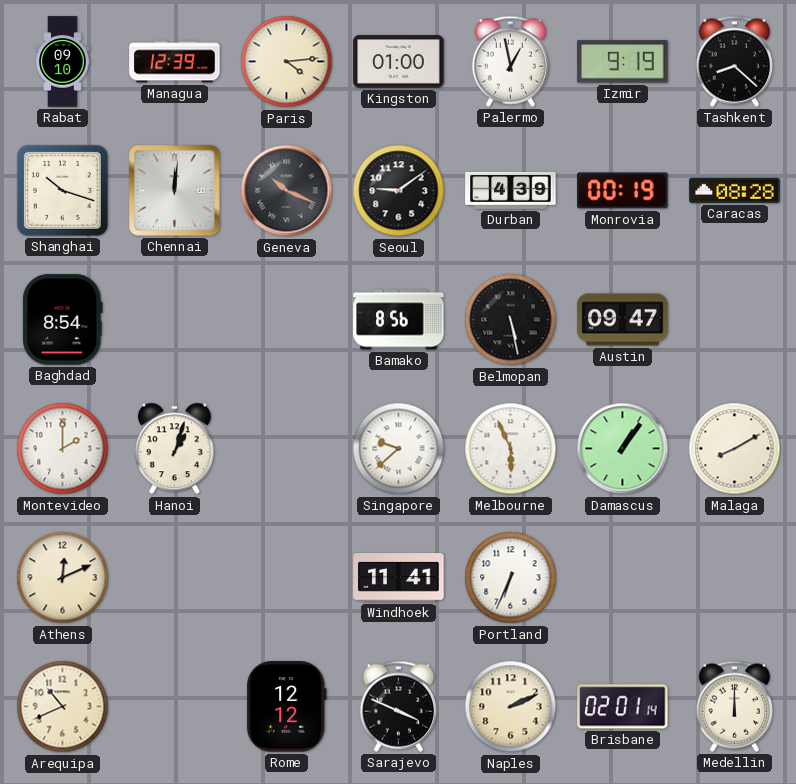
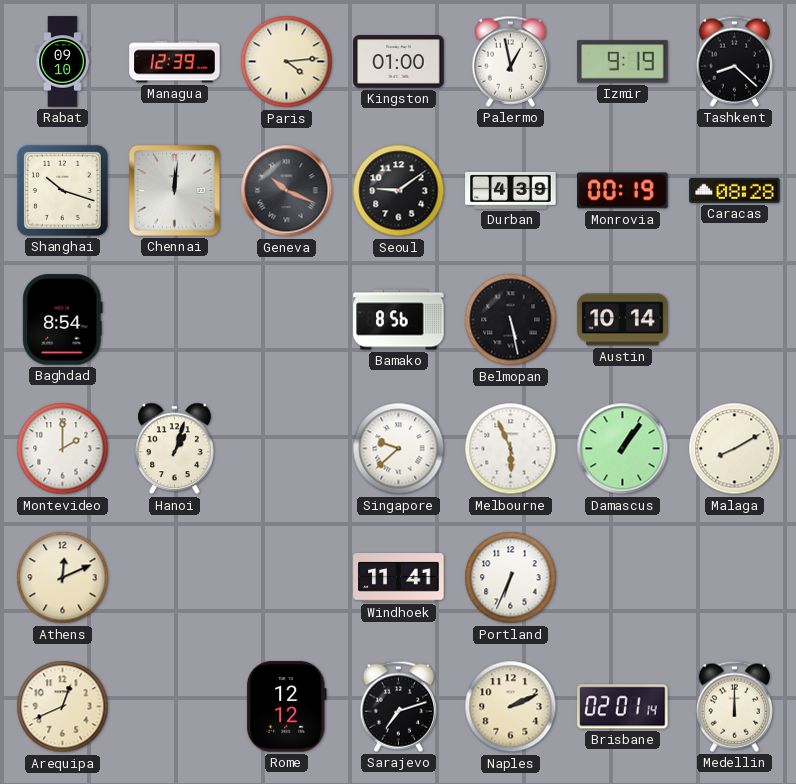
Austin: 09:47 -> 10:14
Arequipa: 10:41 -> 12:41
Sarajevo: 3:49 -> 7:12
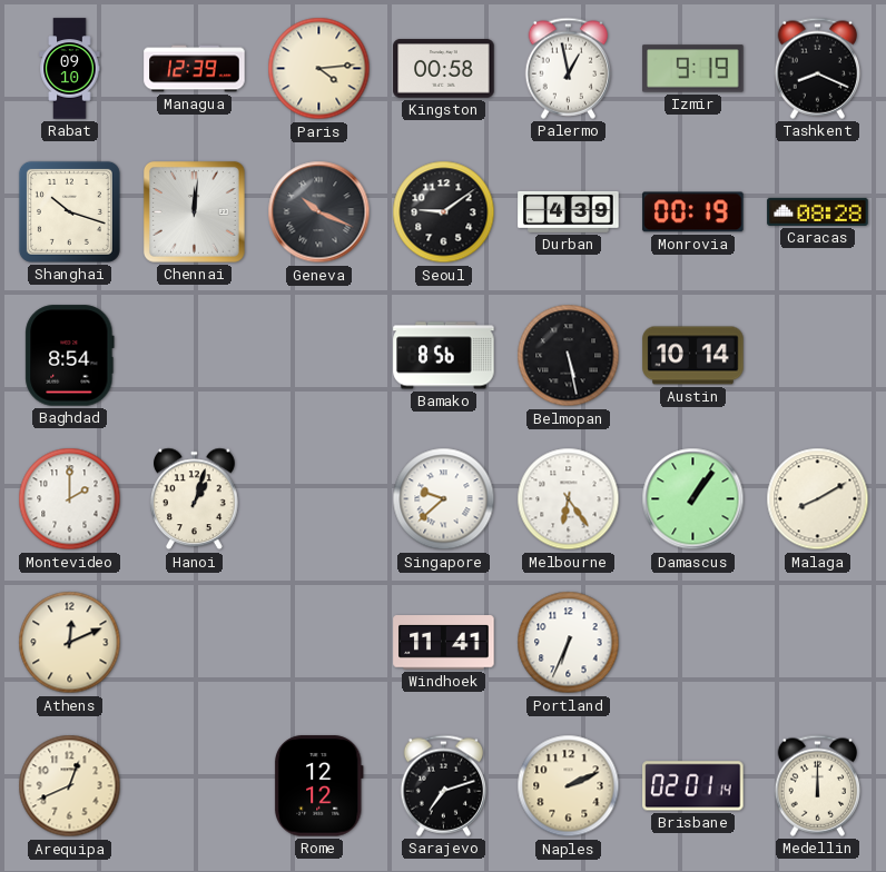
Kingston: 01:00 -> 00:58
Tashkent: 8:22 -> 8:19
Melbourne: 5:56 -> 6:24
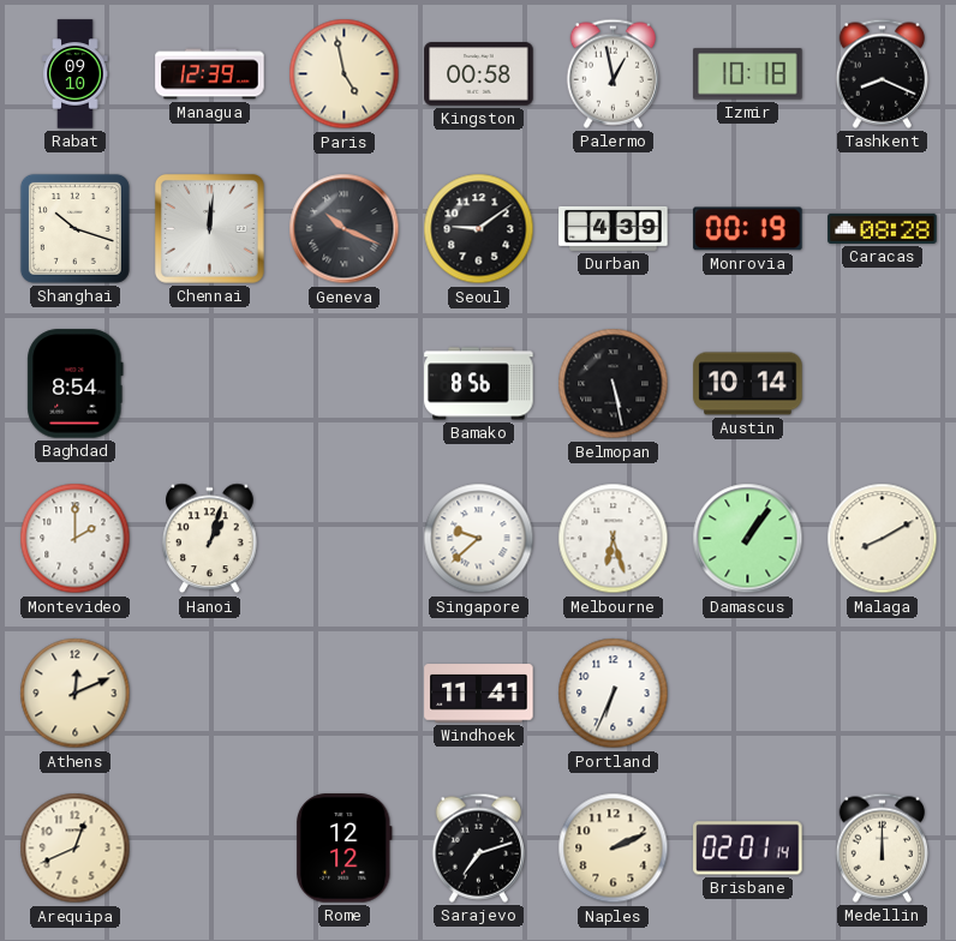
Paris: 4:14 -> 4:58
Izmir: 9:19 -> 10:18
Melbourne: 6:24 -> 6:27
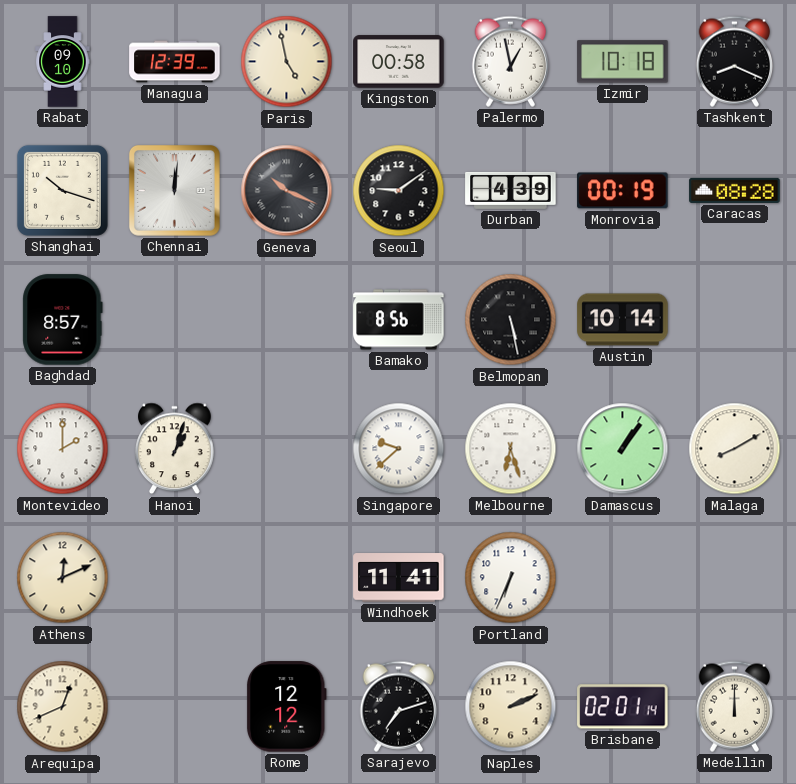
Baghdad: 8:54 -> 8:57
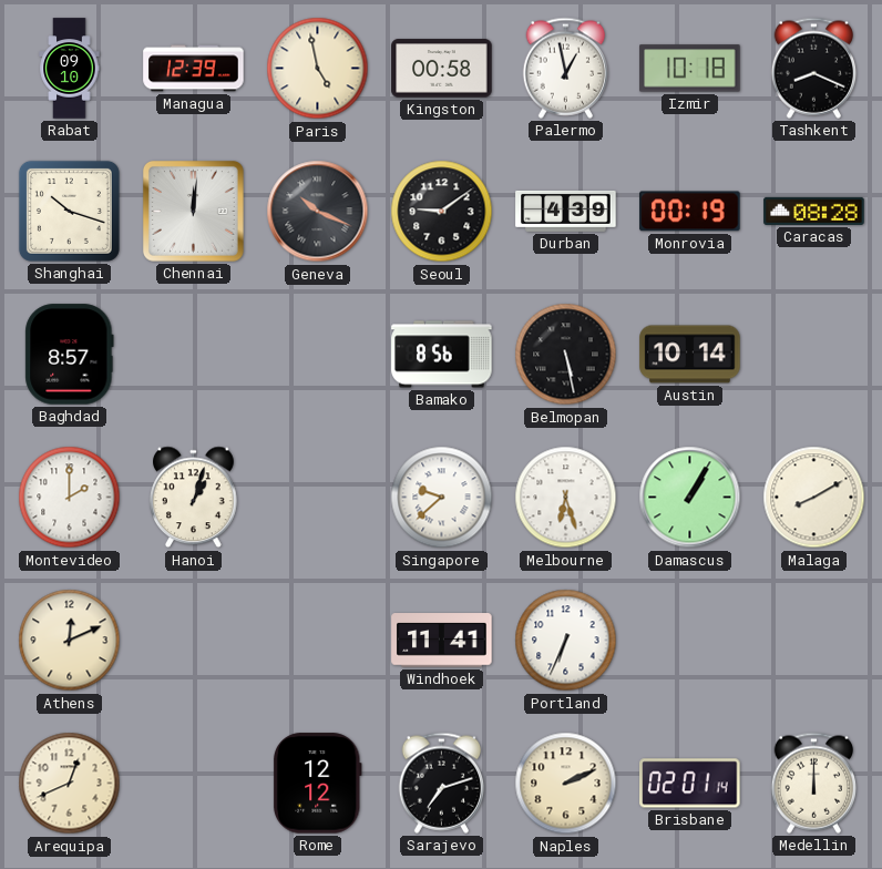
Damascus: 1:06 -> 1:05
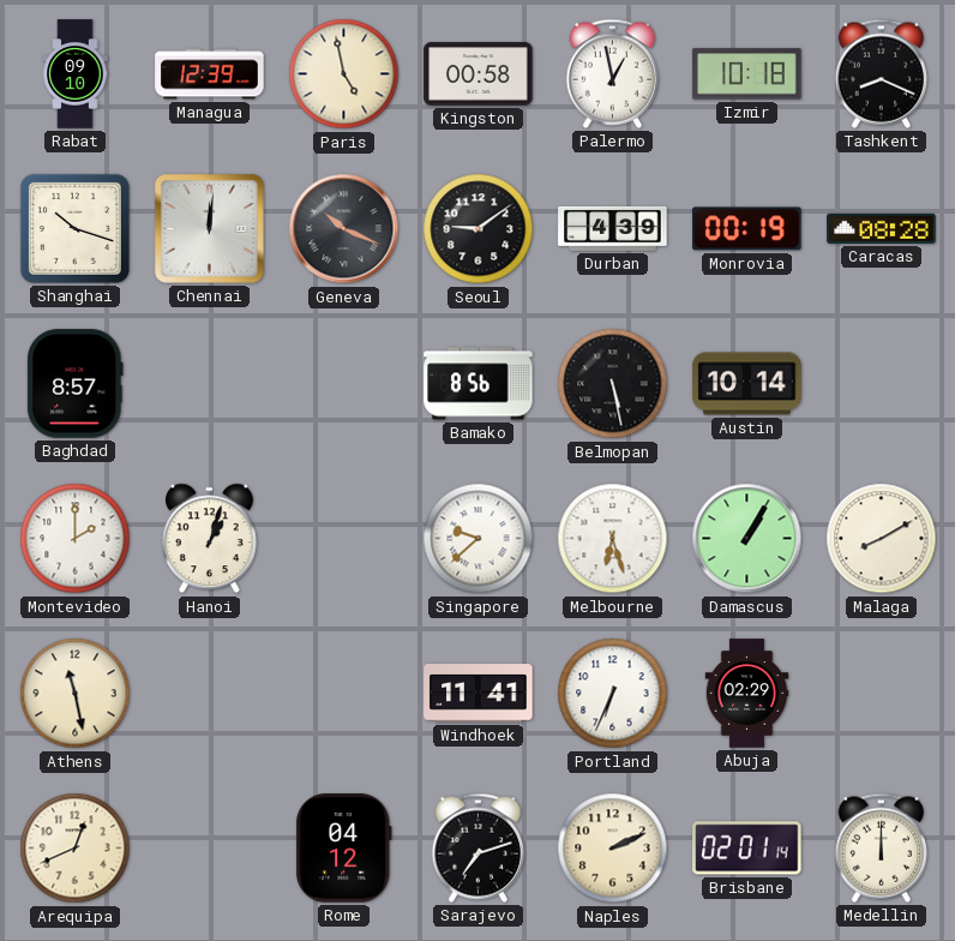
Athens: 12:11 -> 11:28
Abuja: none -> 02:29
Rome: 12:12 -> 04:12
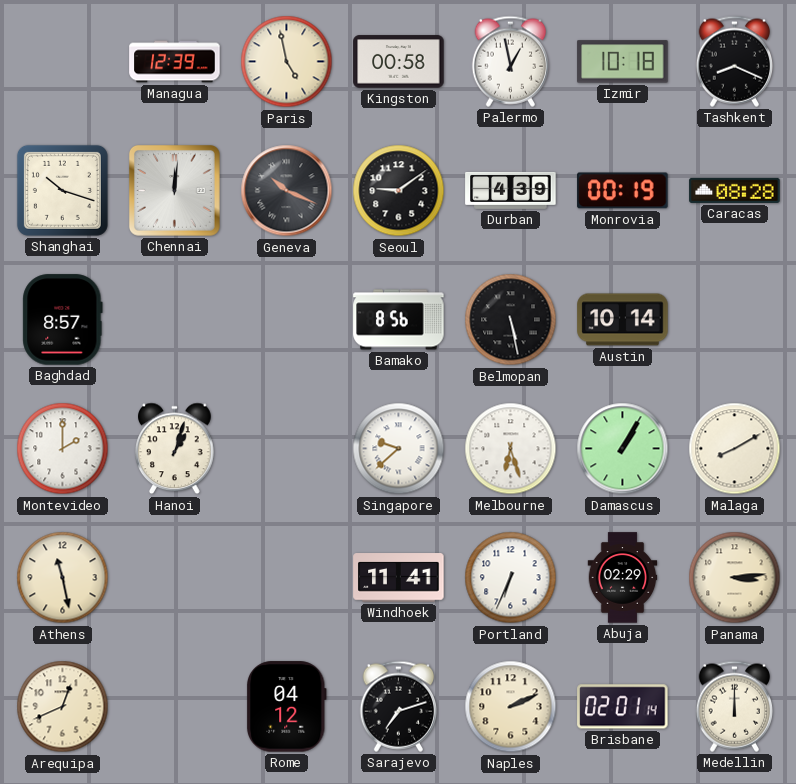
Rabat: 09:10 -> none
Panama: none -> 3:14
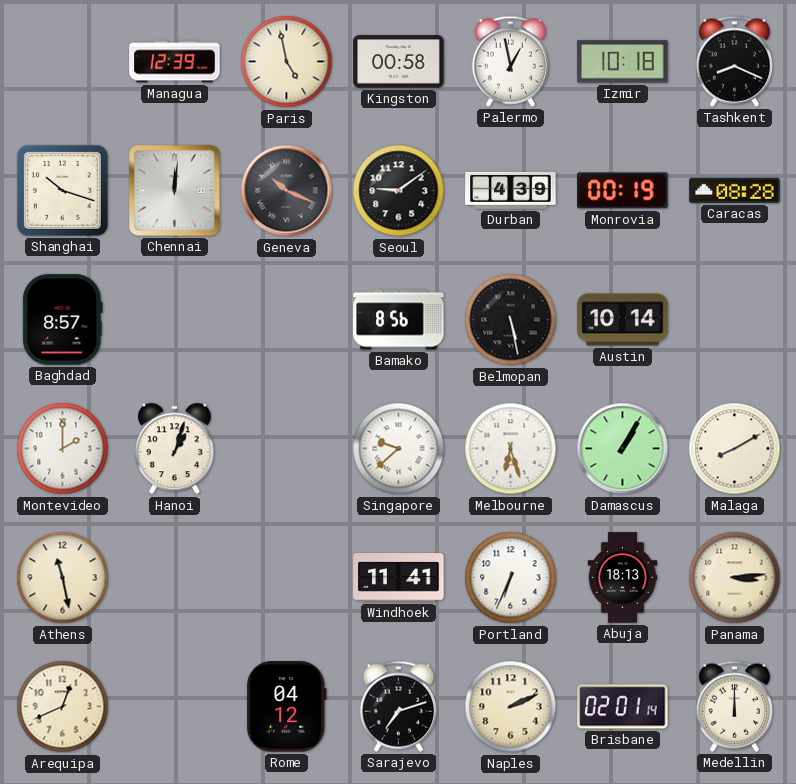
Abuja: 02:29 -> 18:13
